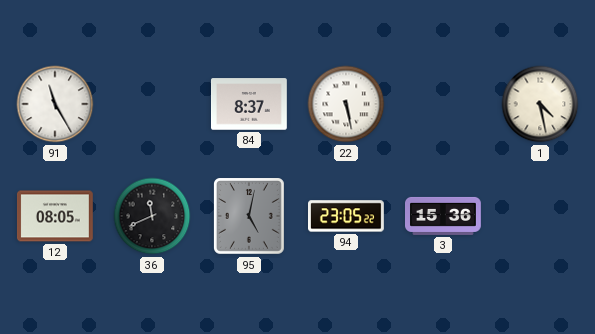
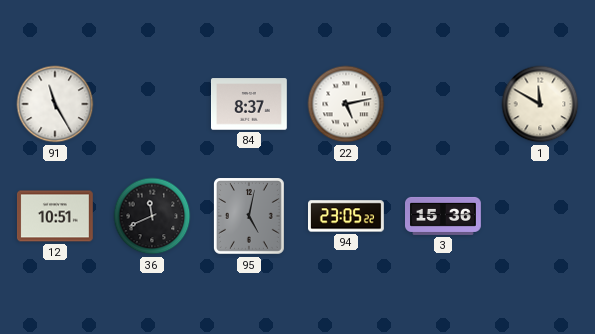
22: 5:28 -> 5:13
1: 4:28 -> 11:50
12: 08:05 -> 10:51
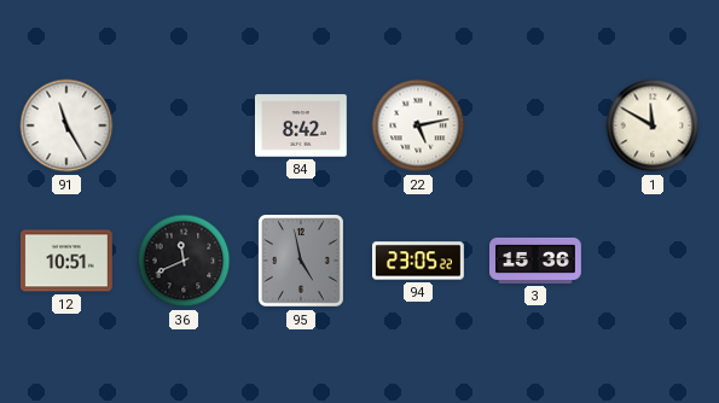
84: 8:37 -> 8:42
95: 5:02 -> 4:58
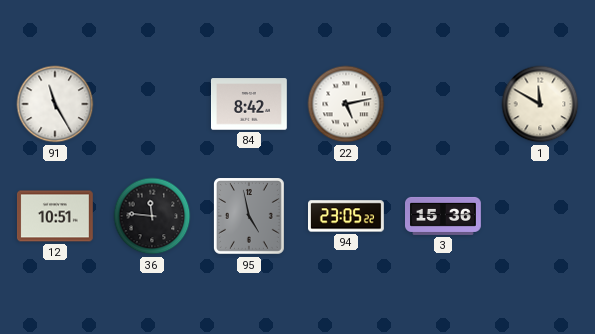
36: 11:41 -> 11:46
